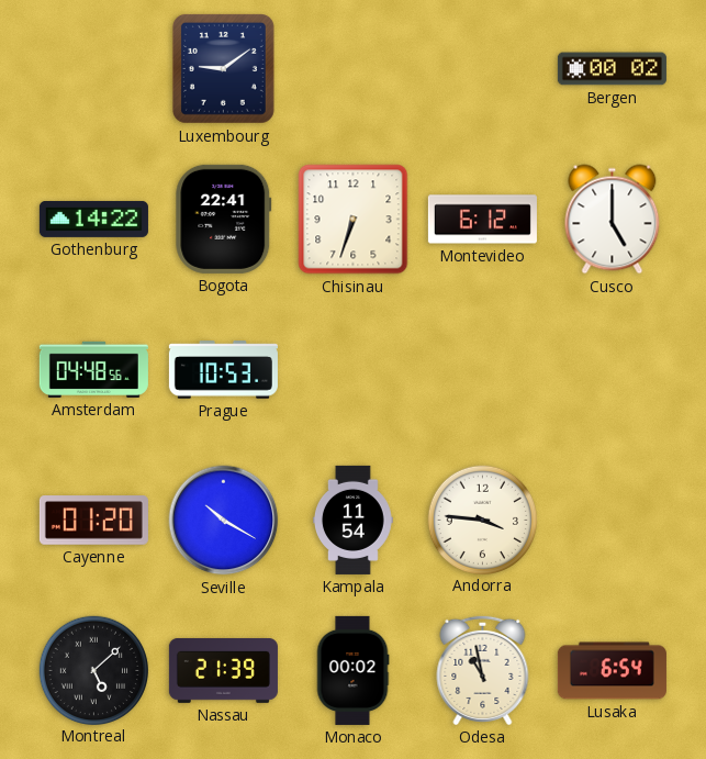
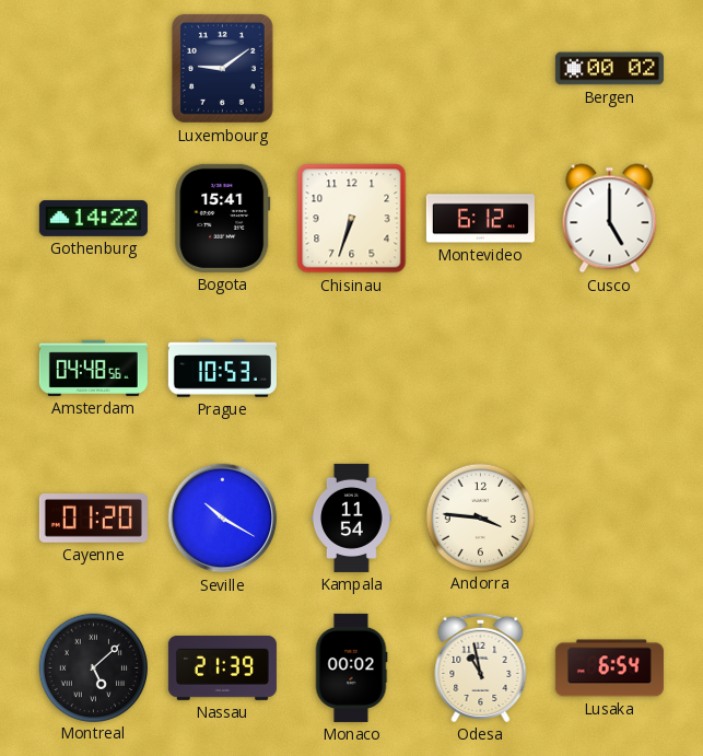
Bogota: 22:41 -> 15:41
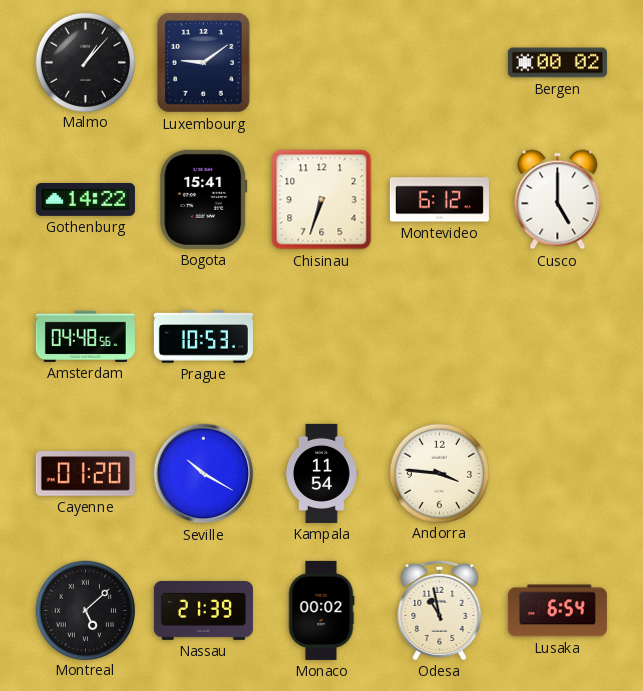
Malmo: none -> 1:07
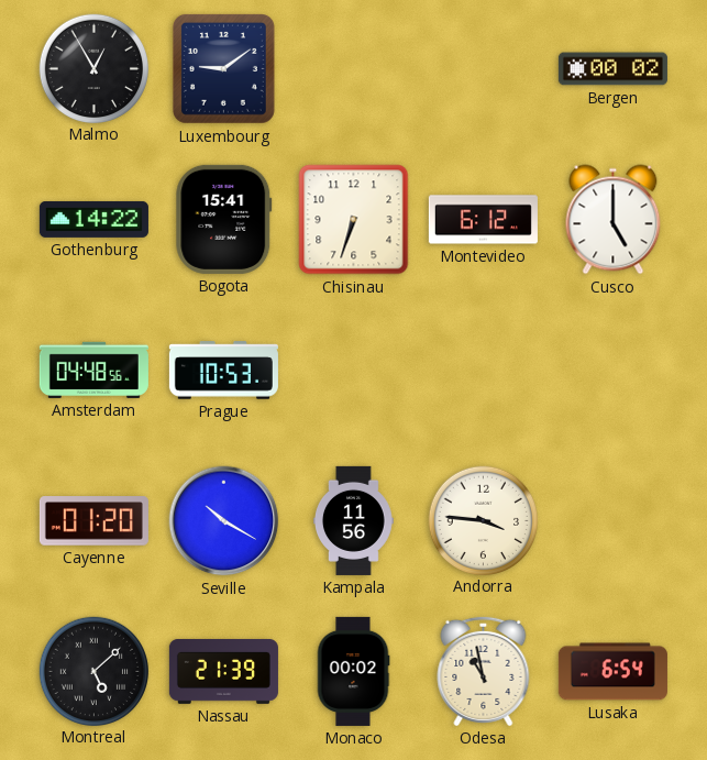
Malmo: 1:07 -> 12:55
Kampala: 11:54 -> 11:56
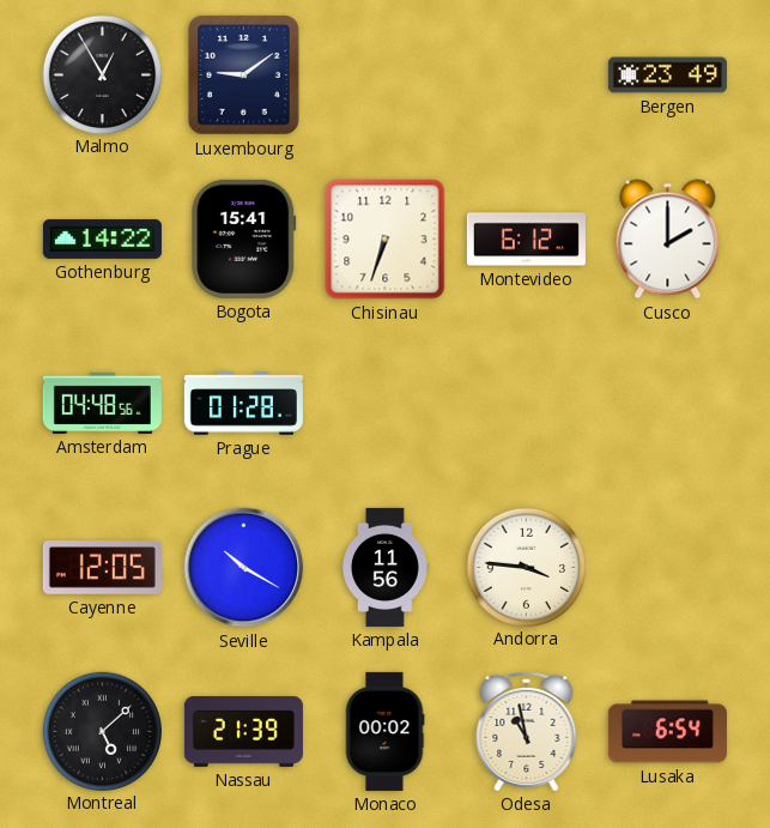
Bergen: 00:02 -> 23:49
Cusco: 5:00 -> 2:00
Prague: 10:53 -> 01:28
Cayenne: 01:20 -> 12:05
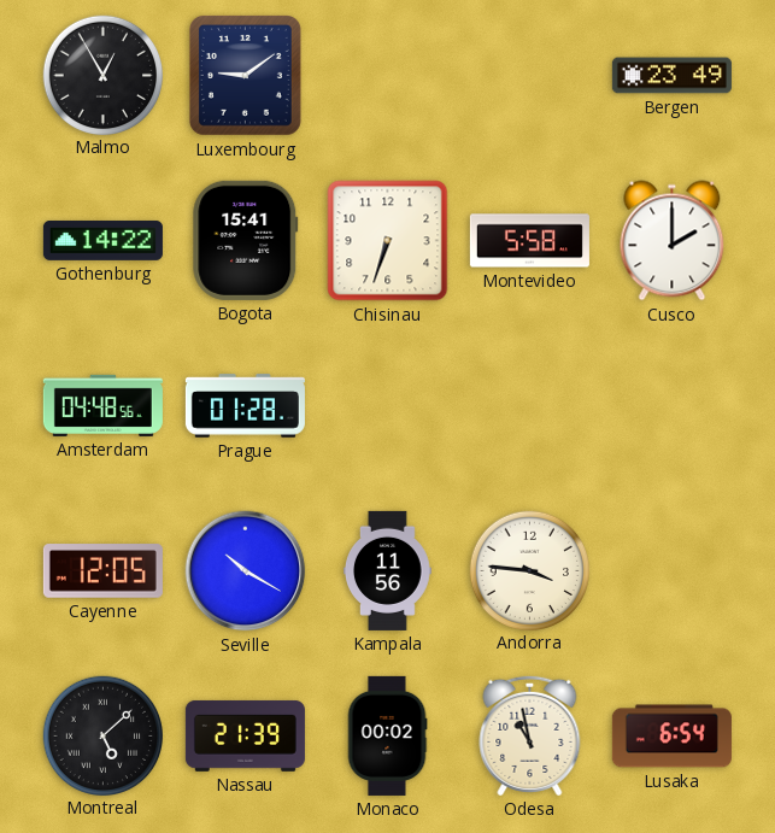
Montevideo: 6:12 -> 5:58
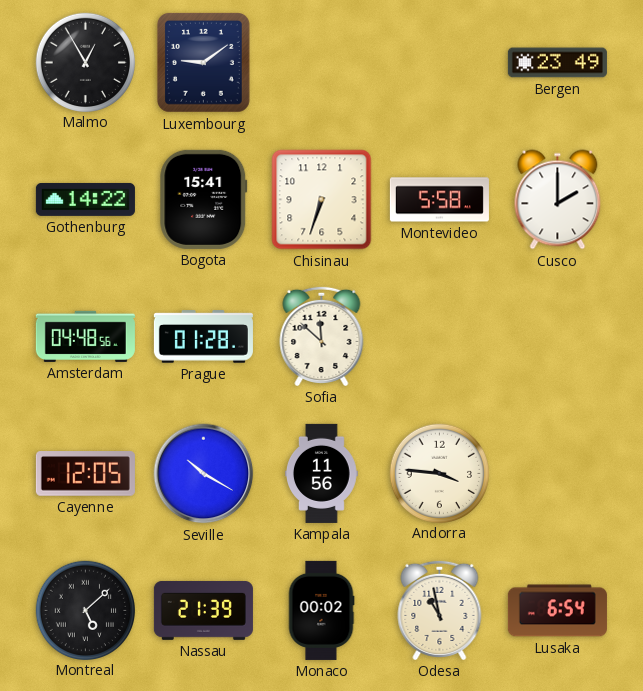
Sofia: none -> 11:52
